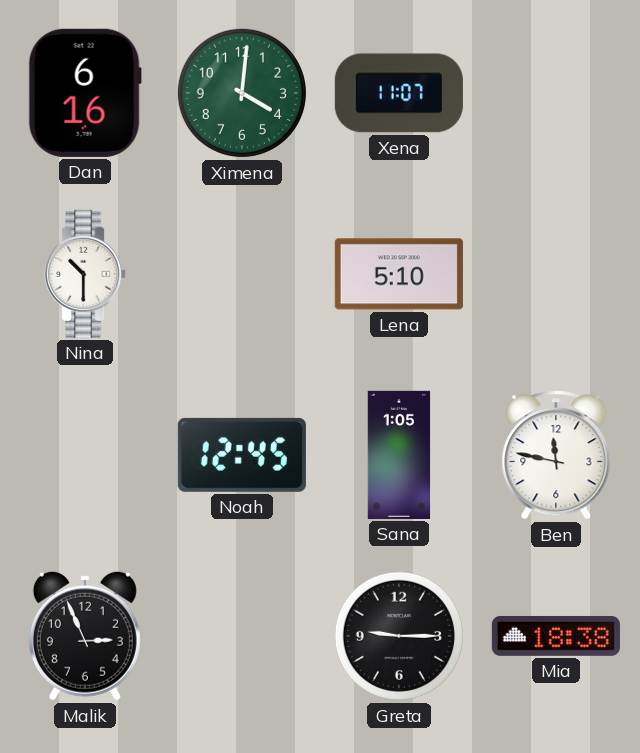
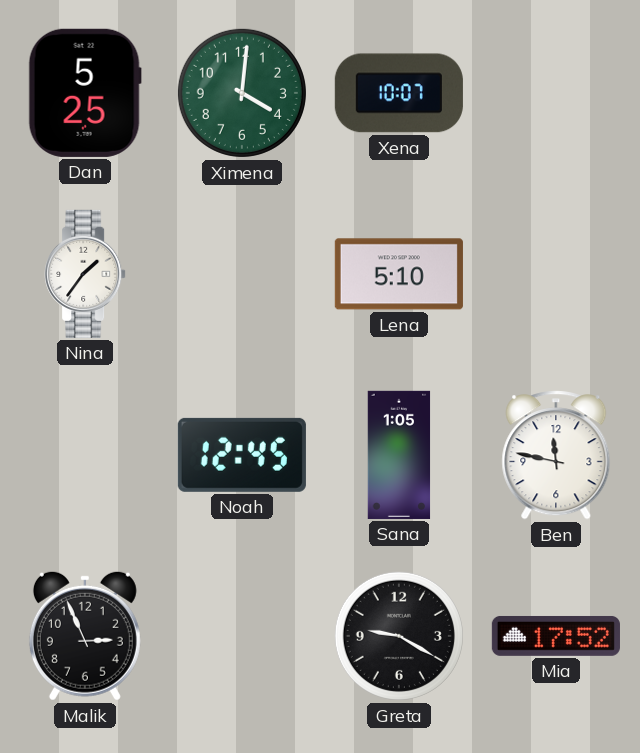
Dan: 6:16 -> 5:25
Xena: 11:07 -> 10:07
Nina: 10:30 -> 1:36
Greta: 9:15 -> 9:20
Mia: 18:38 -> 17:52
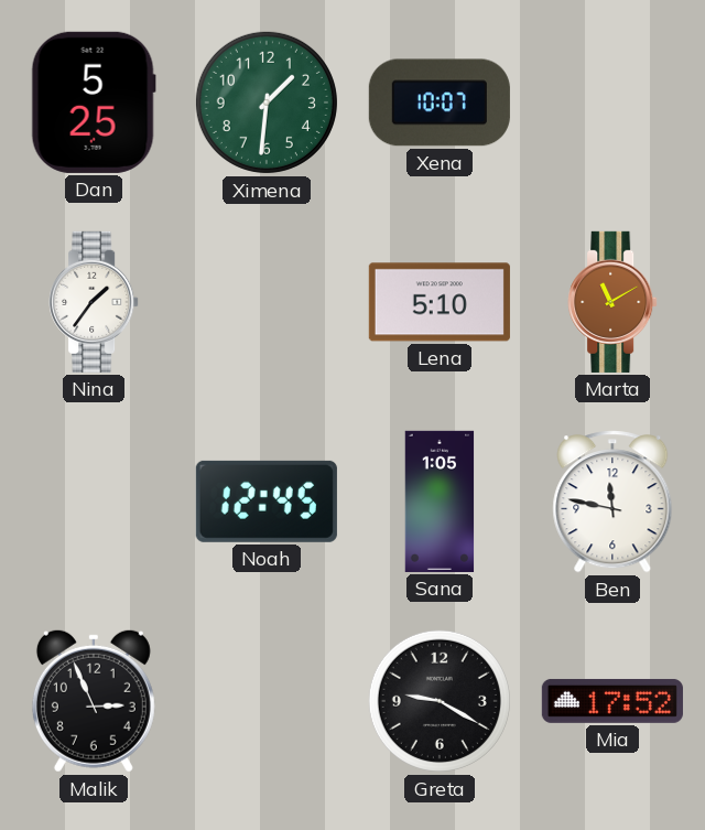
Ximena: 4:01 -> 1:31
Marta: none -> 11:10
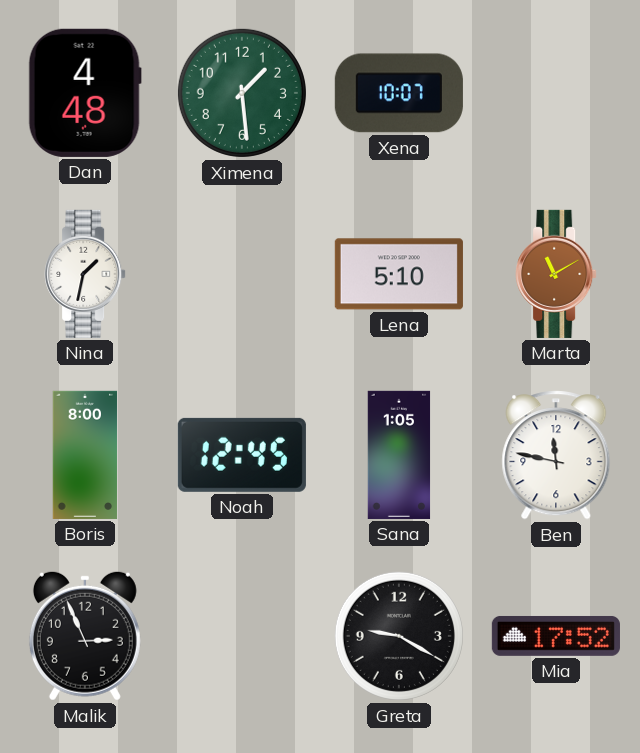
Dan: 5:25 -> 4:48
Ximena: 1:31 -> 1:29
Nina: 1:36 -> 1:32
Boris: none -> 8:00
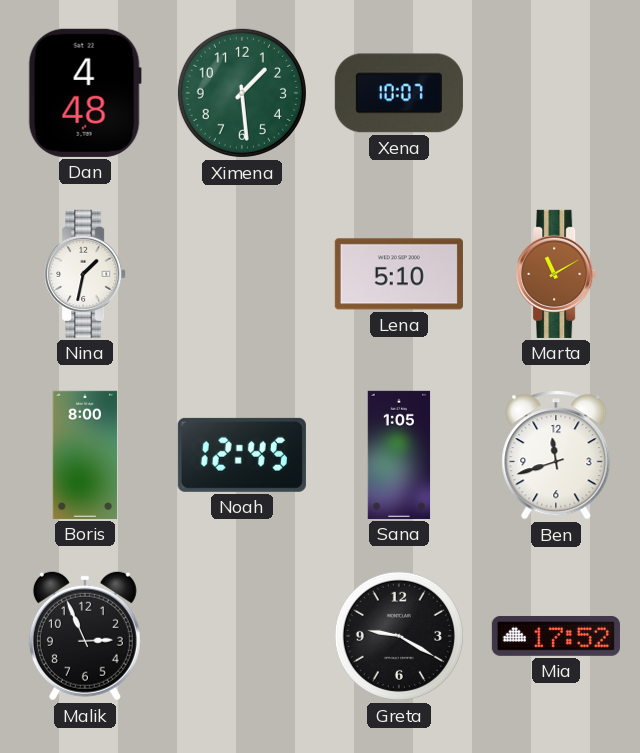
Ben: 11:47 -> 11:42
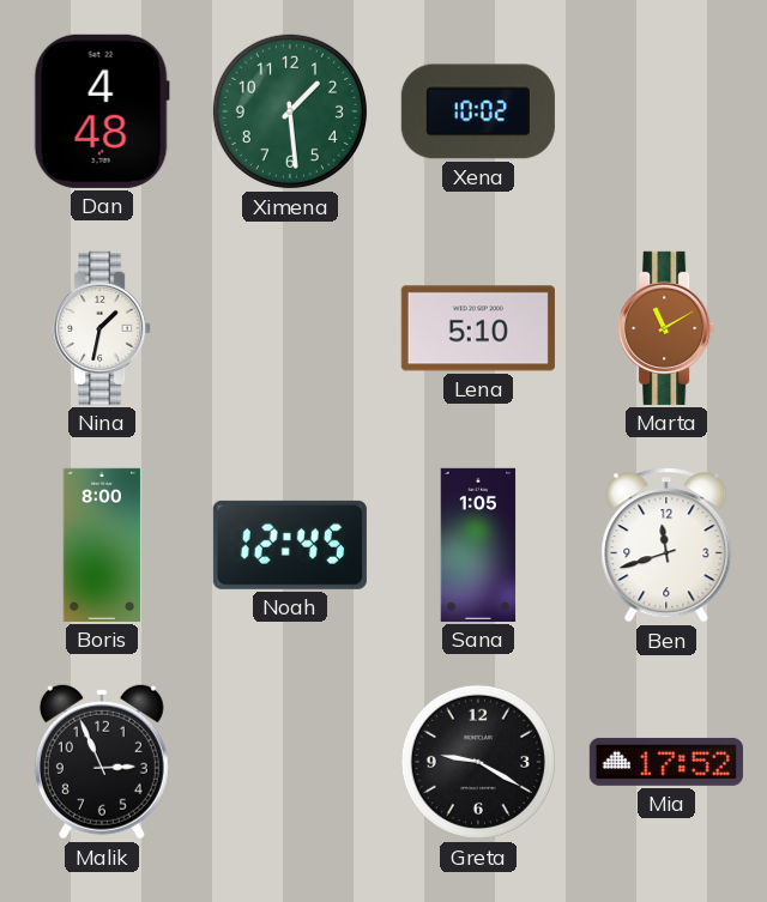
Xena: 10:07 -> 10:02
